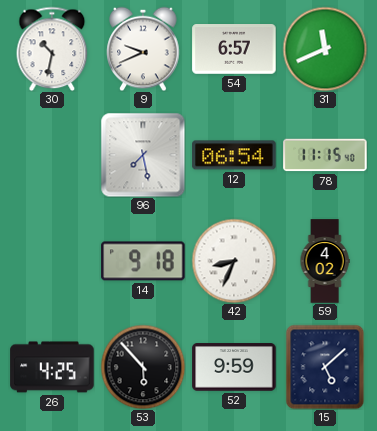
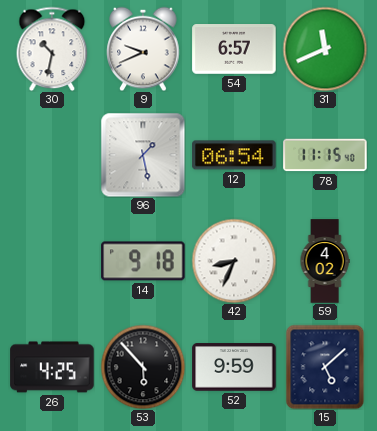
96: 7:28 -> 1:28
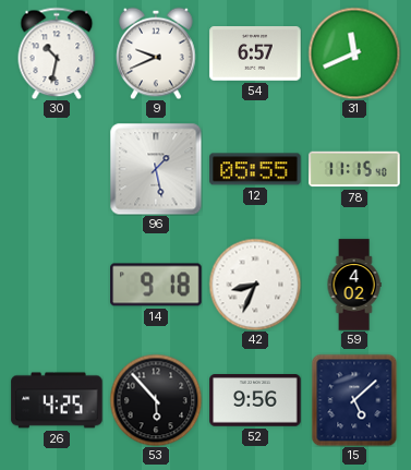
12: 06:54 -> 05:55
52: 9:59 -> 9:56
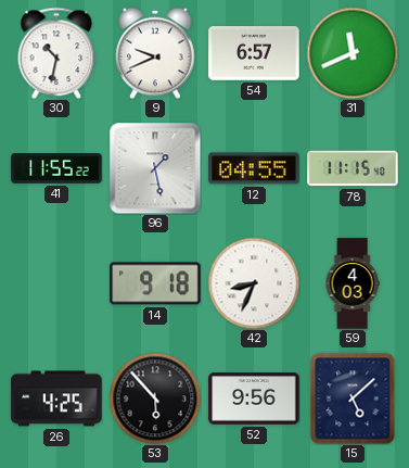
41: none -> 11:55
12: 05:55 -> 04:55
59: 4:02 -> 4:03
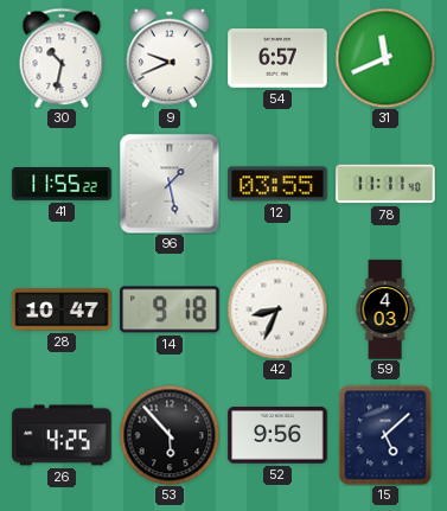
12: 04:55 -> 03:55
78: 11:15 -> 11:11
28: none -> 10:47
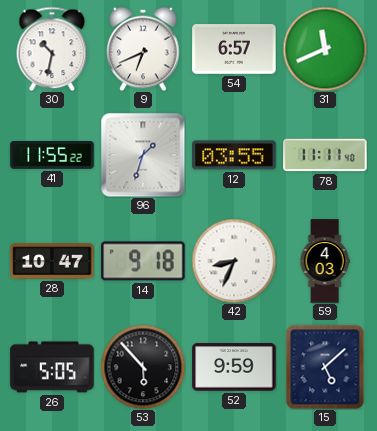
9: 9:41 -> 6:41
96: 1:28 -> 1:33
26: 4:25 -> 5:05
52: 9:56 -> 9:59
